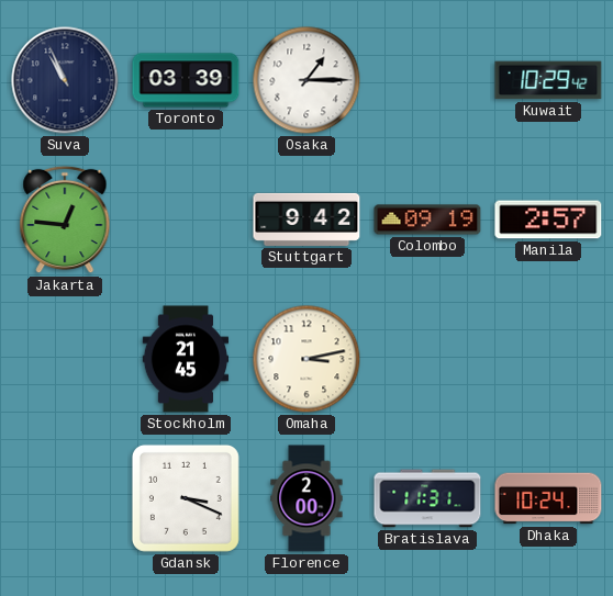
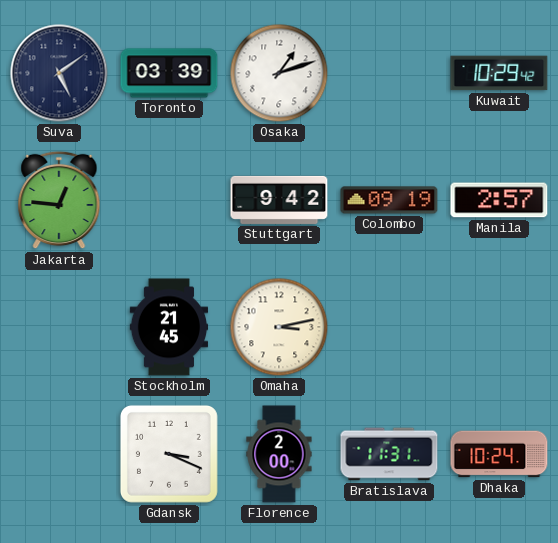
Suva: 10:56 -> 5:09
Osaka: 1:15 -> 1:12
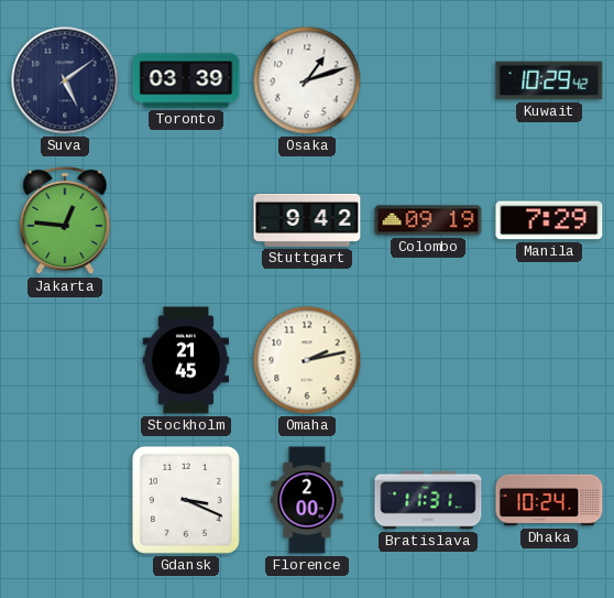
Manila: 2:57 -> 7:29
Omaha: 3:13 -> 2:13
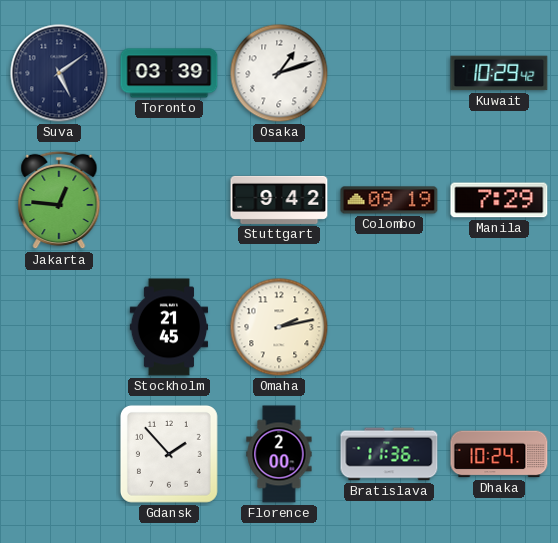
Gdansk: 3:19 -> 1:53
Bratislava: 11:31 -> 11:36
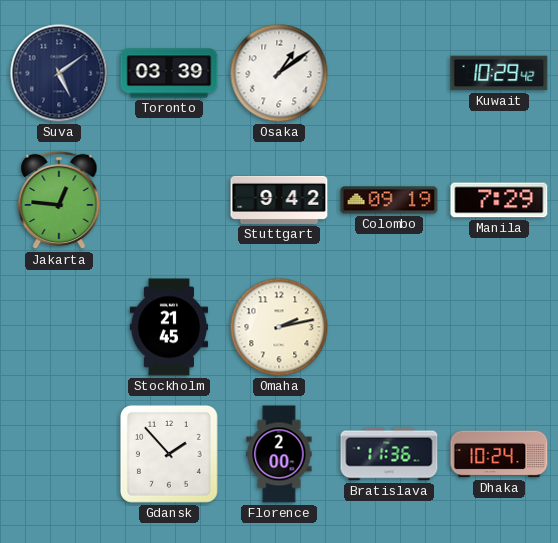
Osaka: 1:12 -> 1:09
